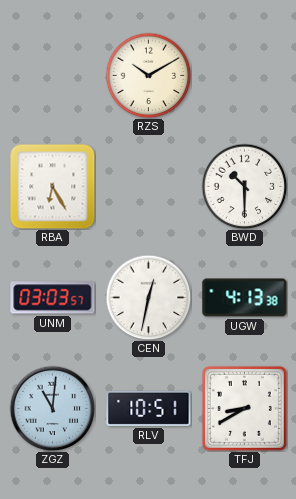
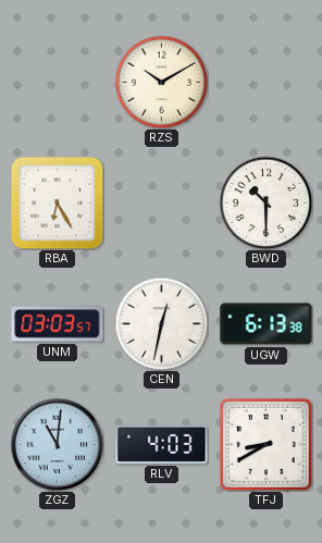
UGW: 4:13 -> 6:13
RLV: 10:51 -> 4:03
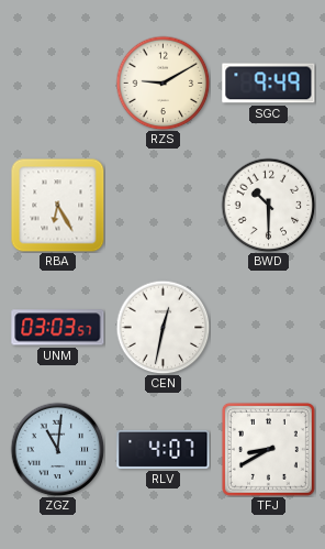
RZS: 10:10 -> 9:10
SGC: none -> 9:49
UGW: 6:13 -> none
RLV: 4:03 -> 4:07
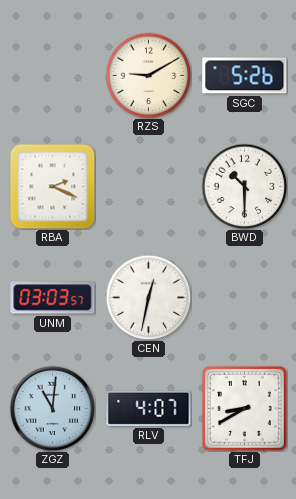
SGC: 9:49 -> 5:26
RBA: 6:25 -> 2:19
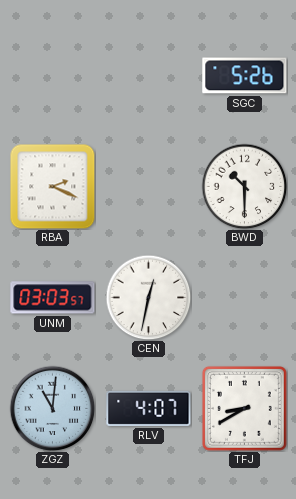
RZS: 9:10 -> none
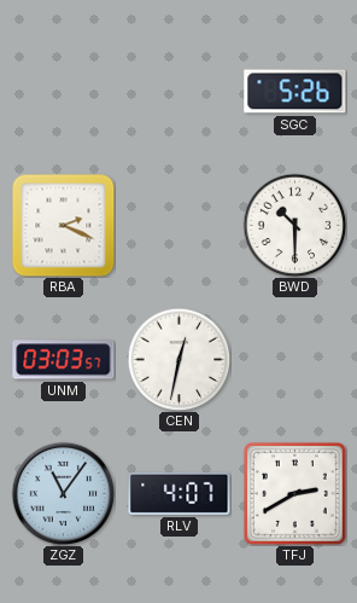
ZGZ: 11:01 -> 11:06
TFJ: 8:40 -> 2:40
